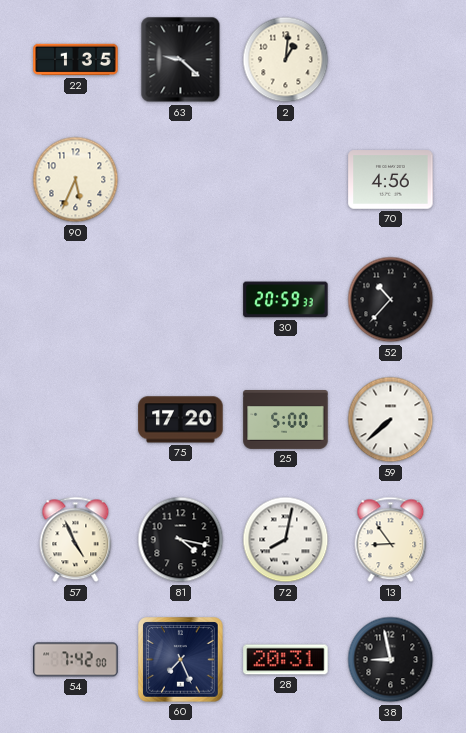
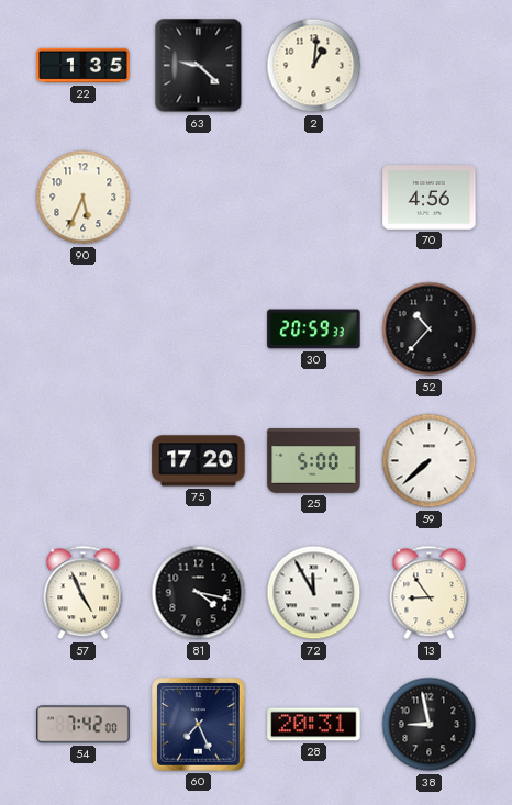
72: 8:02 -> 11:55
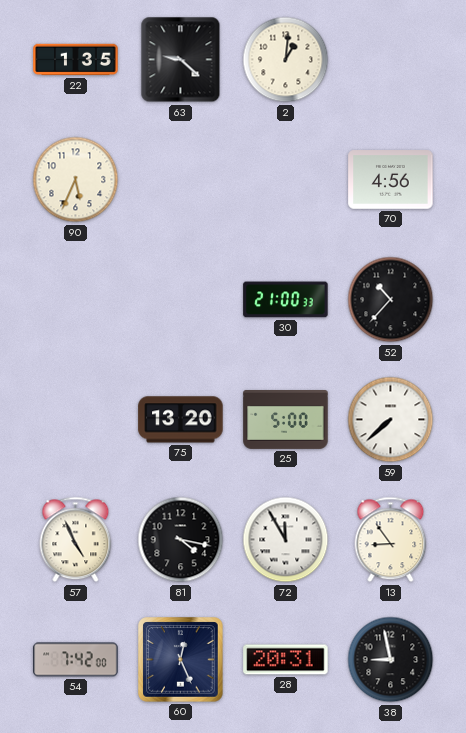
30: 20:59 -> 21:00
75: 17:20 -> 13:20
60: 7:26 -> 12:26
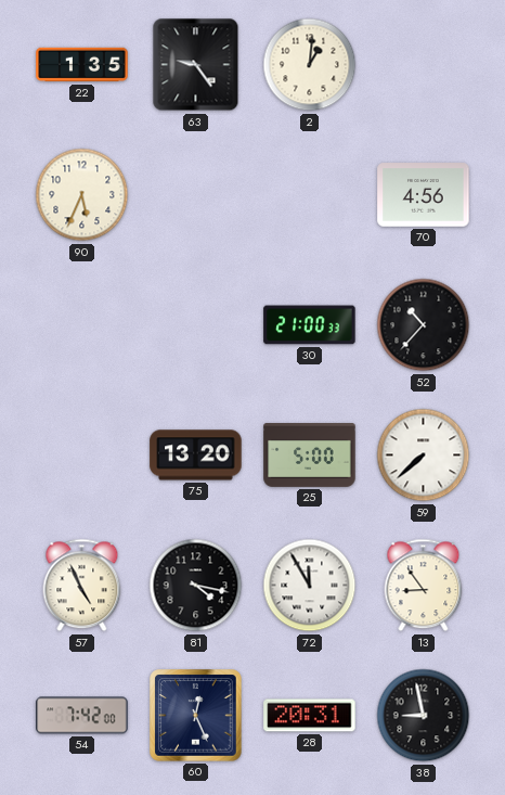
63: 9:22 -> 9:24
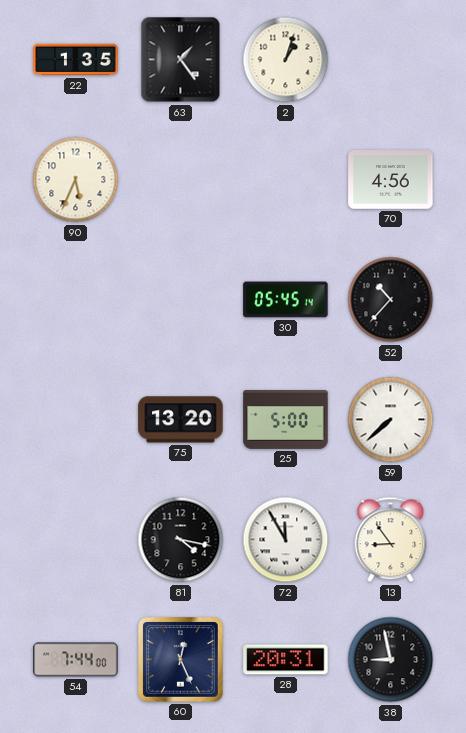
63: 9:24 -> 1:24
2: 1:01 -> 1:03
30: 21:00 -> 05:45
57: 4:56 -> none
54: 7:42 -> 7:44
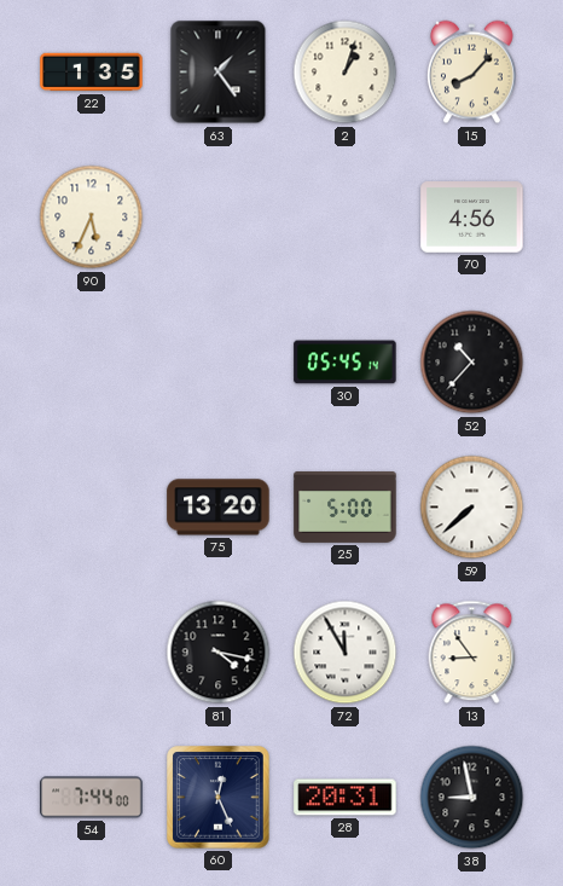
15: none -> 8:07
